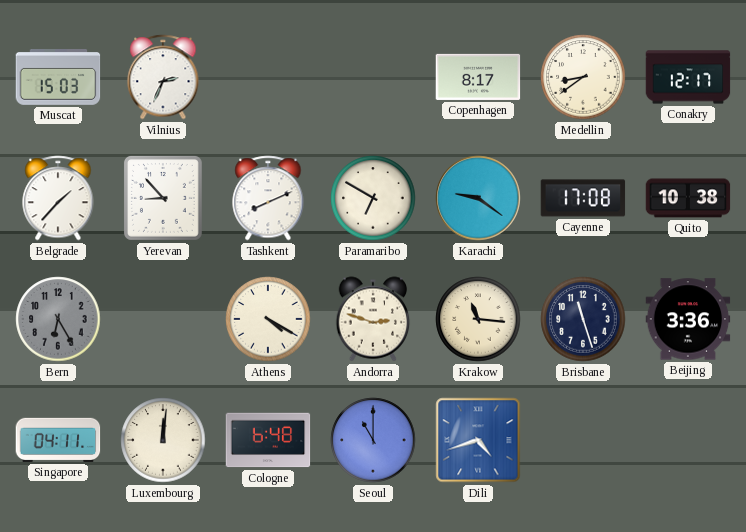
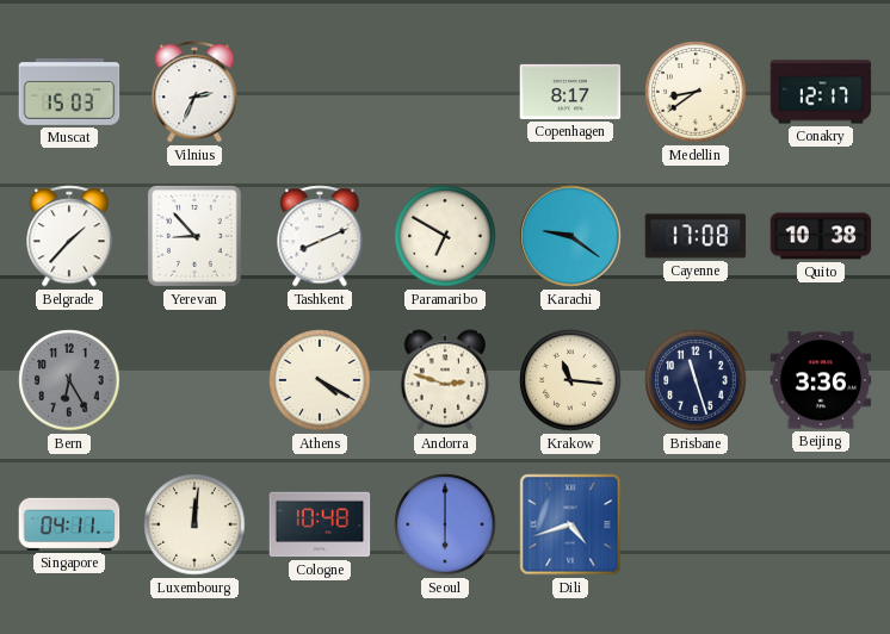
Cologne: 6:48 -> 10:48
Seoul: 11:00 -> 6:00
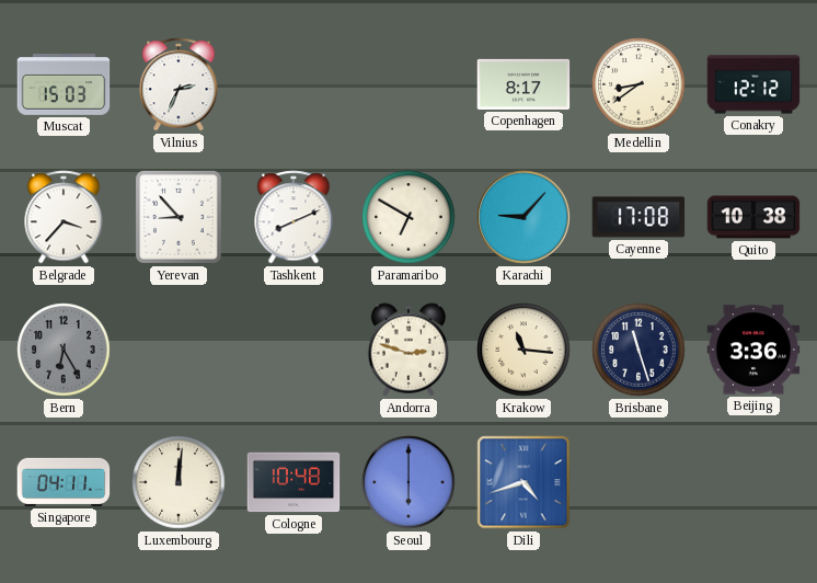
Conakry: 12:17 -> 12:12
Belgrade: 1:37 -> 3:37
Karachi: 9:21 -> 9:07
Athens: 4:20 -> none
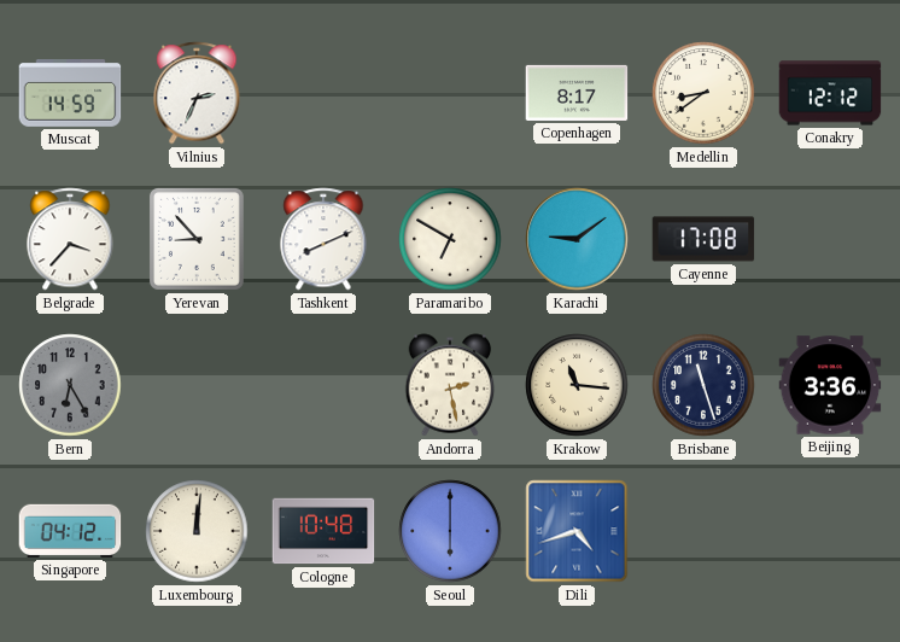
Muscat: 15:03 -> 14:59
Karachi: 9:07 -> 9:09
Quito: 10:38 -> none
Andorra: 2:48 -> 2:28
Singapore: 04:11 -> 04:12
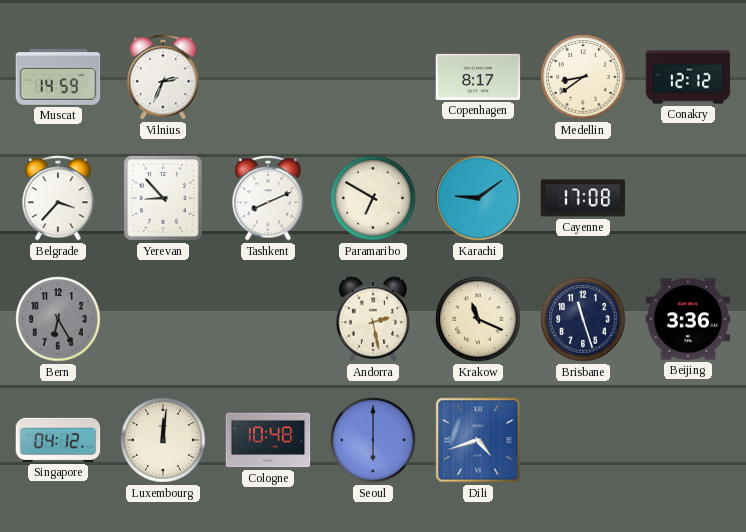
Krakow: 11:16 -> 11:19
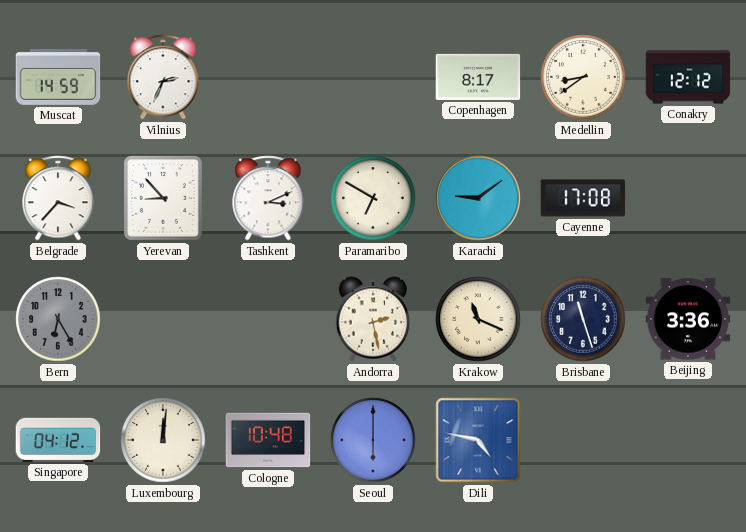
Tashkent: 8:11 -> 3:11
Dili: 4:42 -> 4:47
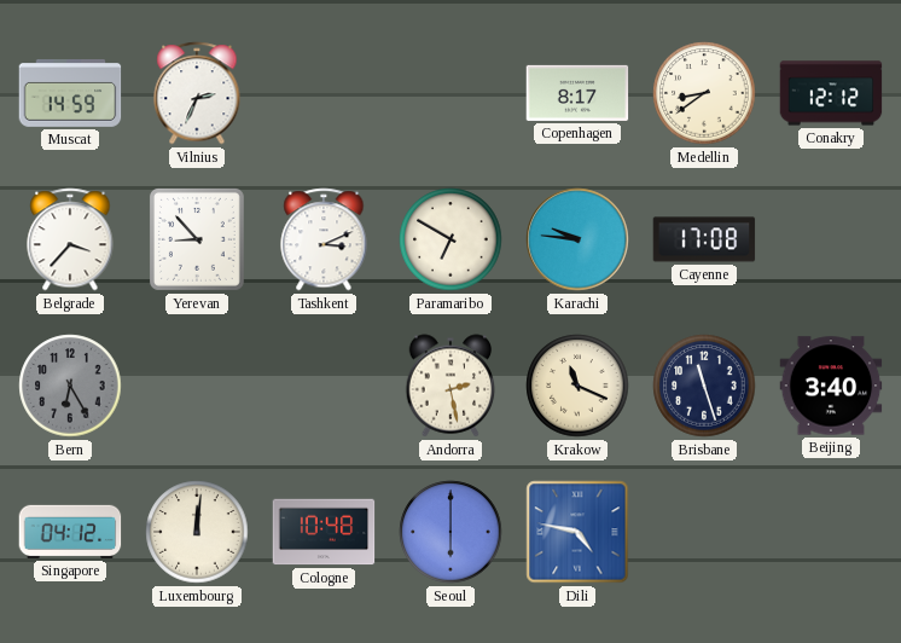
Karachi: 9:09 -> 9:46
Beijing: 3:36 -> 3:40
